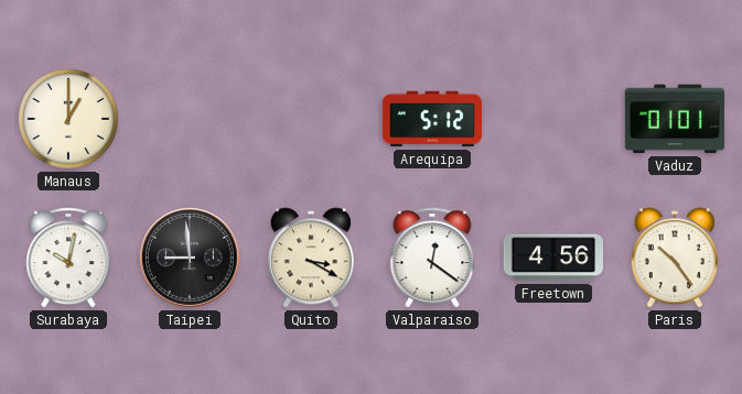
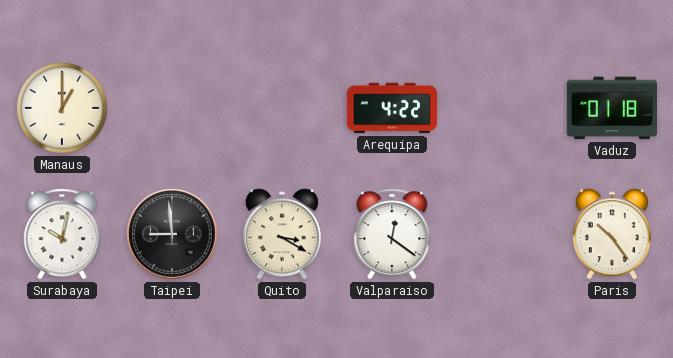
Arequipa: 5:12 -> 4:22
Vaduz: 01:01 -> 01:18
Freetown: 4:56 -> none
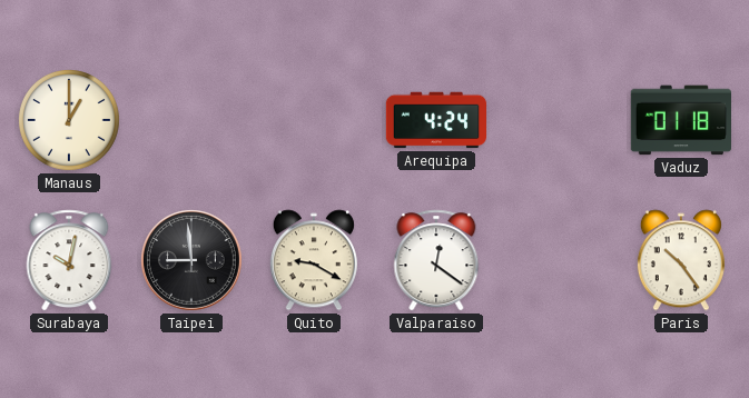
Arequipa: 4:22 -> 4:24
Quito: 3:20 -> 9:20
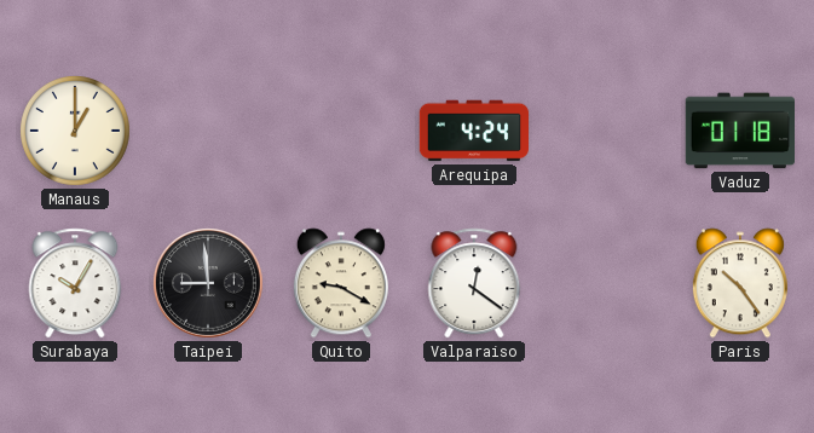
Surabaya: 10:02 -> 10:05
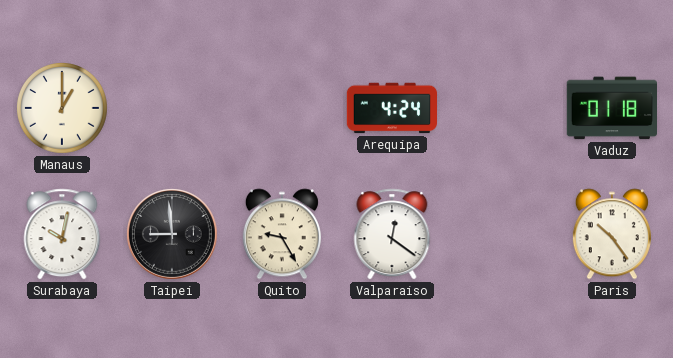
Surabaya: 10:05 -> 10:02
Quito: 9:20 -> 9:25
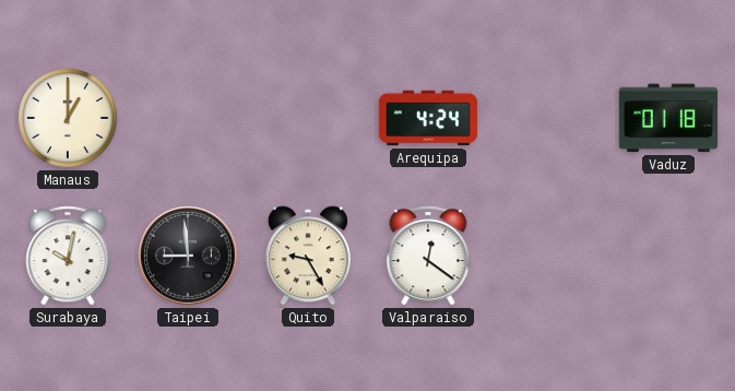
Paris: 10:24 -> none
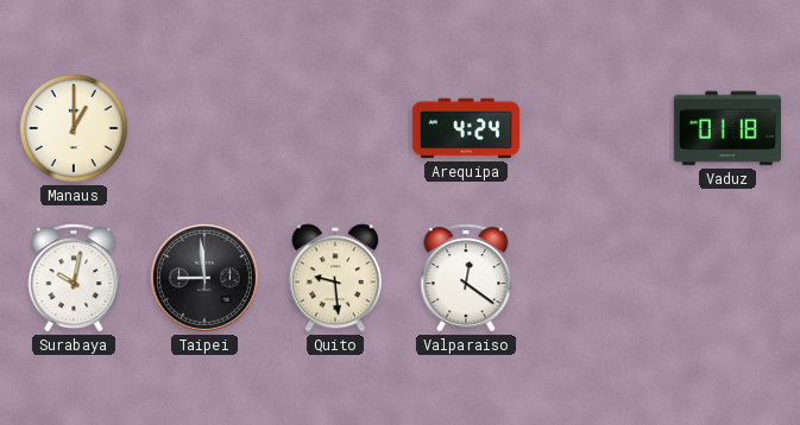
Quito: 9:25 -> 9:29
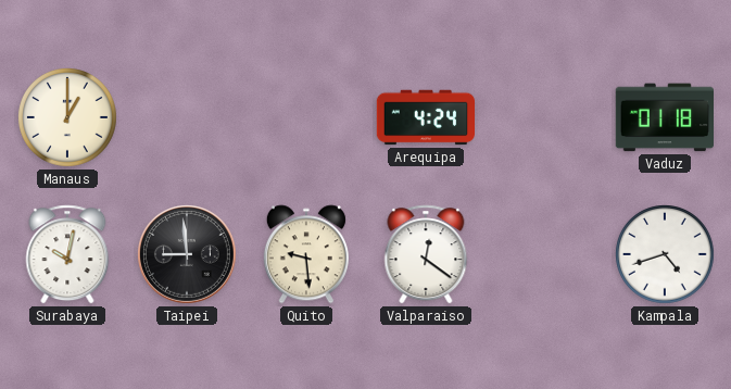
Kampala: none -> 4:42
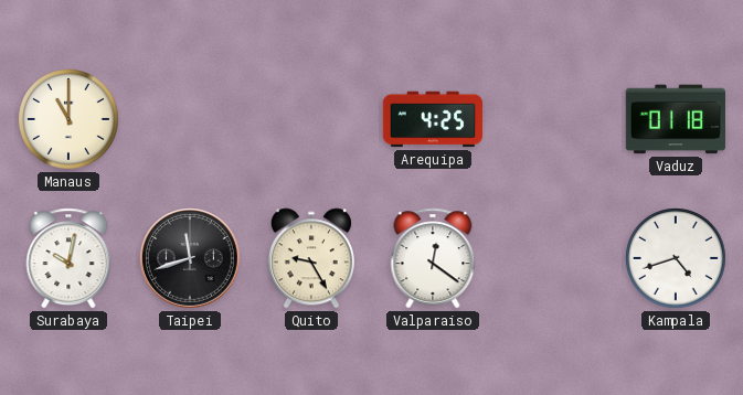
Manaus: 1:00 -> 11:00
Arequipa: 4:24 -> 4:25
Taipei: 8:59 -> 11:42
Quito: 9:29 -> 9:25
